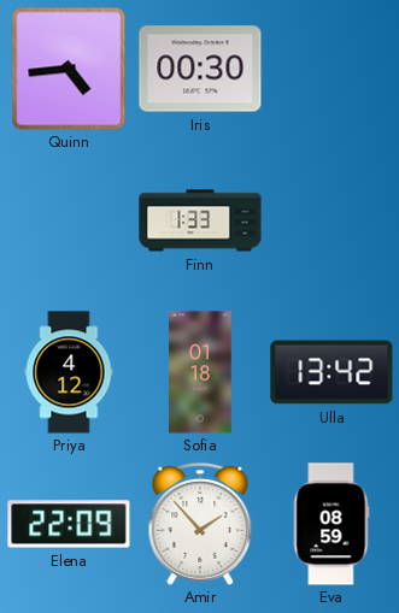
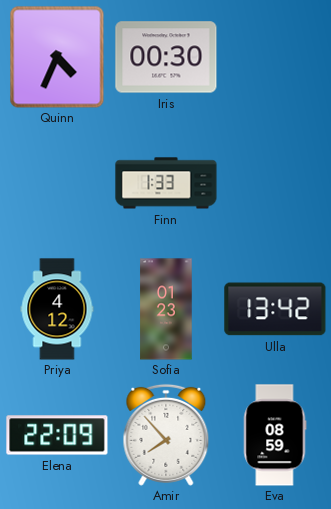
Quinn: 4:44 -> 4:34
Sofia: 01:18 -> 01:23
Amir: 1:53 -> 7:53
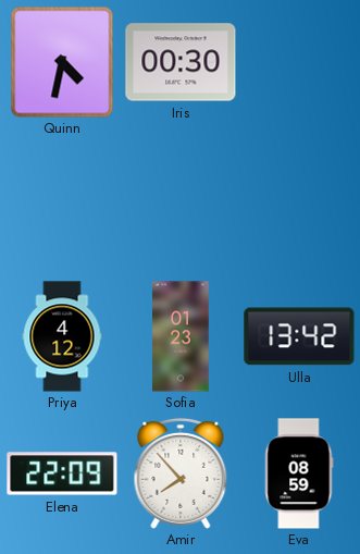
Quinn: 4:34 -> 4:32
Finn: 1:33 -> none
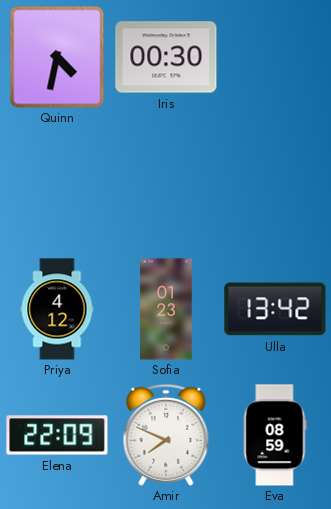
Amir: 7:53 -> 7:49
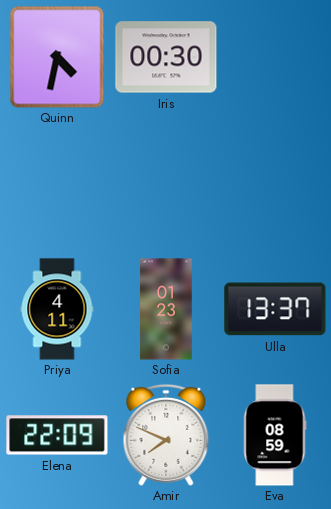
Priya: 4:12 -> 4:11
Ulla: 13:42 -> 13:37
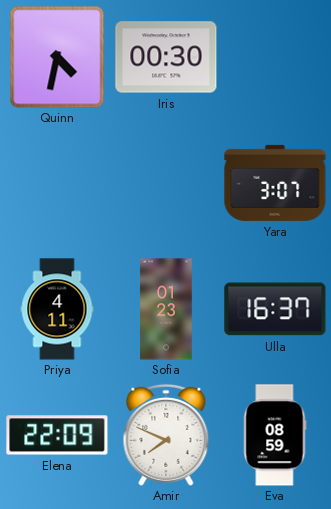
Yara: none -> 3:07
Ulla: 13:37 -> 16:37
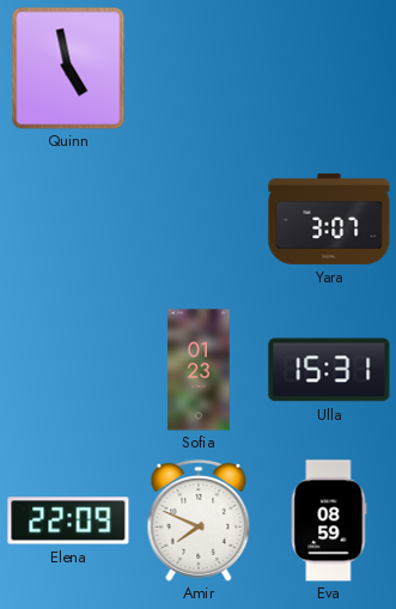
Quinn: 4:32 -> 4:58
Iris: 00:30 -> none
Priya: 4:11 -> none
Ulla: 16:37 -> 15:31
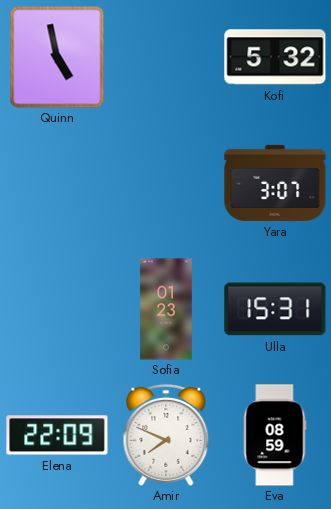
Kofi: none -> 5:32
